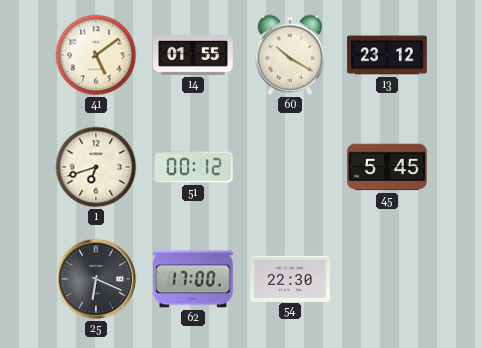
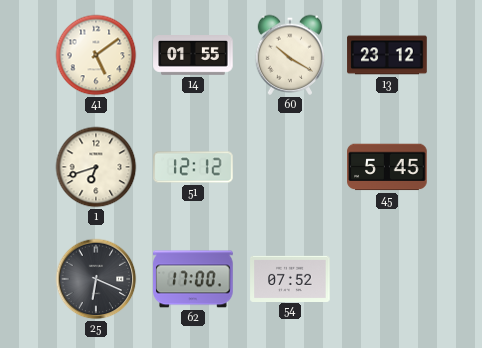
51: 00:12 -> 12:12
54: 22:30 -> 07:52
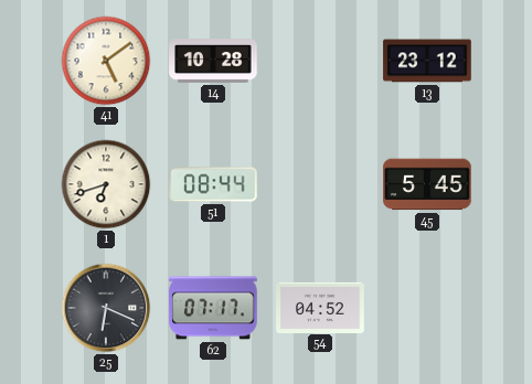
14: 01:55 -> 10:28
60: 10:20 -> none
51: 12:12 -> 08:44
62: 17:00 -> 07:17
54: 07:52 -> 04:52
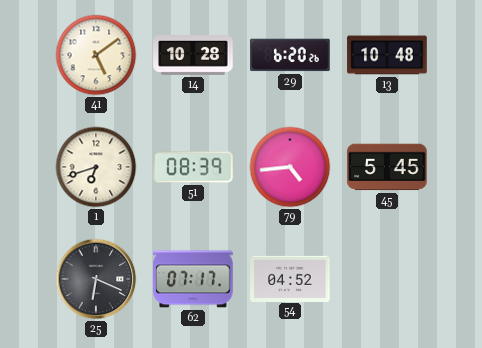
29: none -> 6:20
13: 23:12 -> 10:48
51: 08:44 -> 08:39
79: none -> 4:44
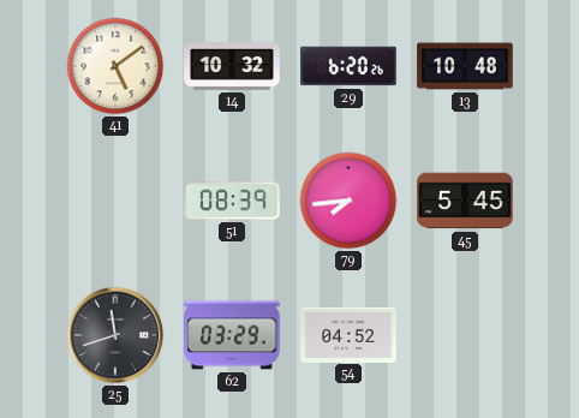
14: 10:28 -> 10:32
1: 6:42 -> none
79: 4:44 -> 7:44
25: 6:19 -> 11:42
62: 07:17 -> 03:29
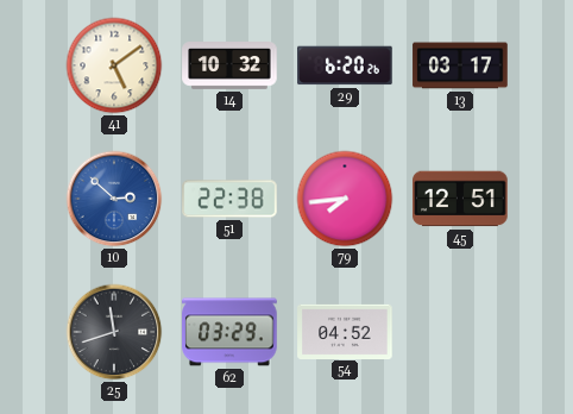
13: 10:48 -> 03:17
10: none -> 2:52
51: 08:39 -> 22:38
45: 5:45 -> 12:51
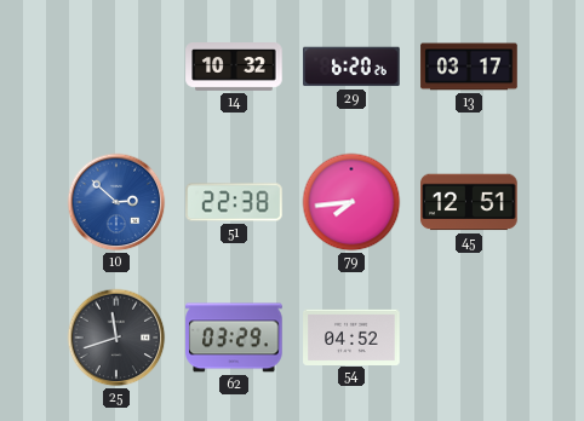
41: 5:09 -> none
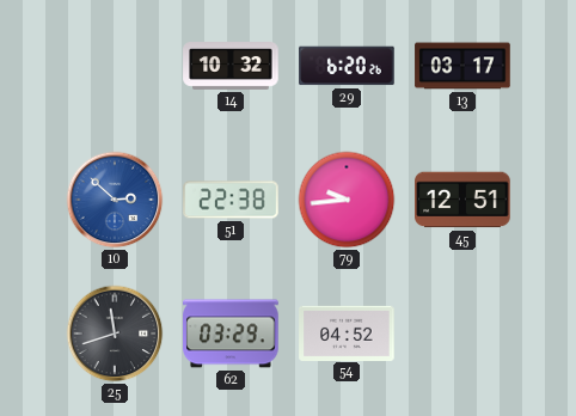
79: 7:44 -> 9:44
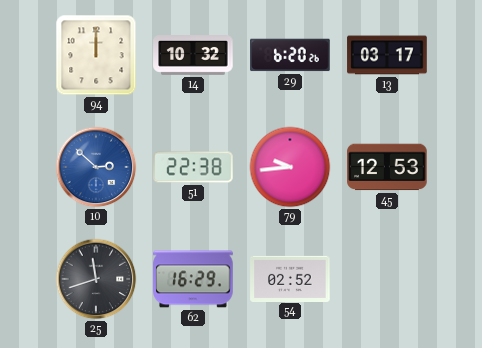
94: none -> 12:00
45: 12:51 -> 12:53
62: 03:29 -> 16:29
54: 04:52 -> 02:52
